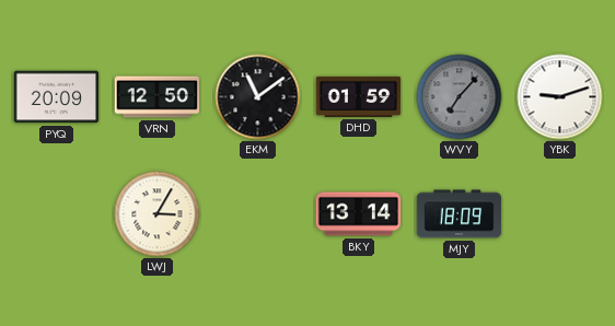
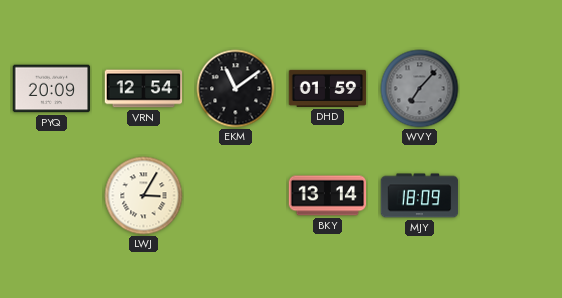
VRN: 12:50 -> 12:54
YBK: 9:12 -> none
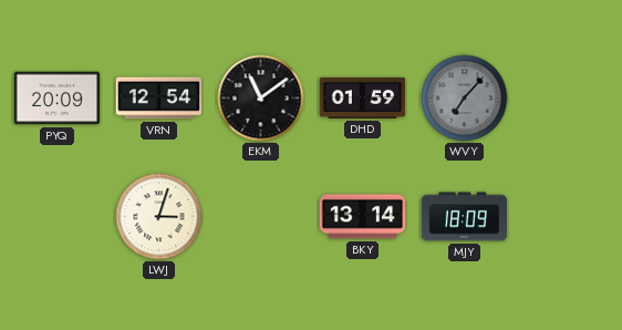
LWJ: 3:05 -> 3:03
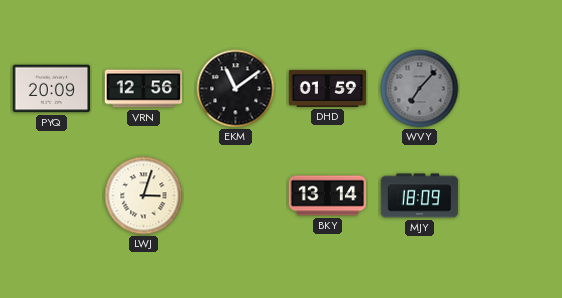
VRN: 12:54 -> 12:56
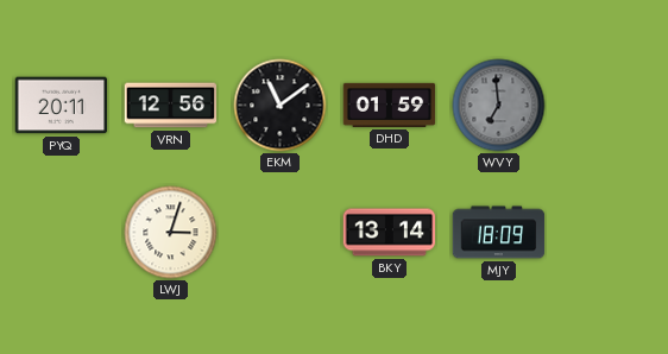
PYQ: 20:09 -> 20:11
WVY: 7:07 -> 6:59
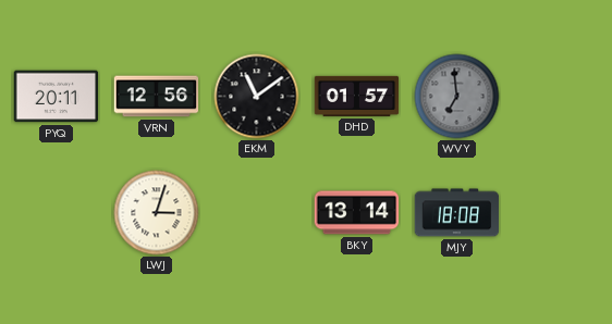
DHD: 01:59 -> 01:57
MJY: 18:09 -> 18:08
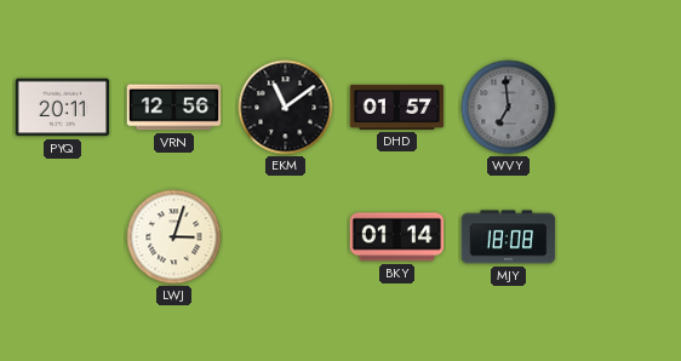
BKY: 13:14 -> 01:14
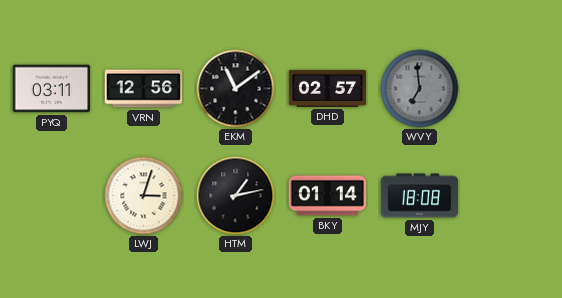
PYQ: 20:11 -> 03:11
DHD: 01:57 -> 02:57
HTM: none -> 1:13
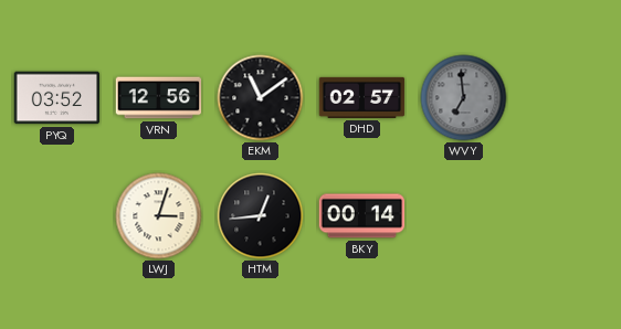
PYQ: 03:11 -> 03:52
HTM: 1:13 -> 12:44
BKY: 01:14 -> 00:14
MJY: 18:08 -> none
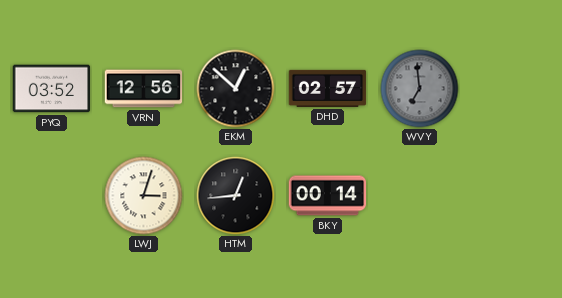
EKM: 11:09 -> 12:52
